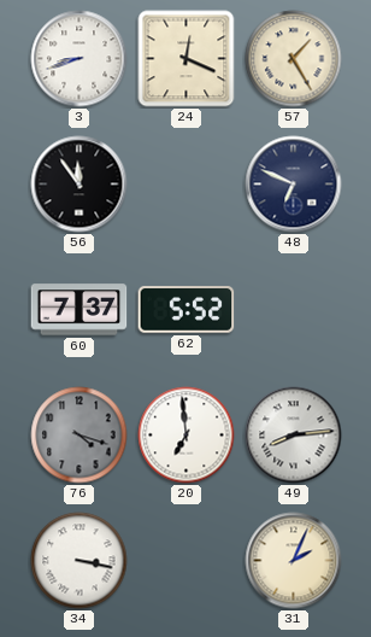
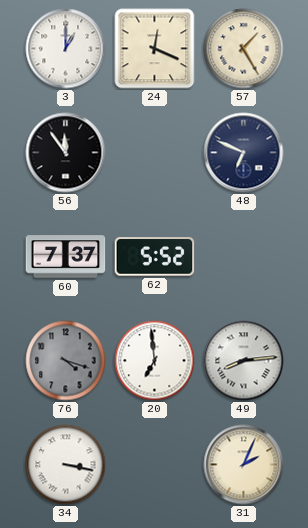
3: 8:42 -> 1:00
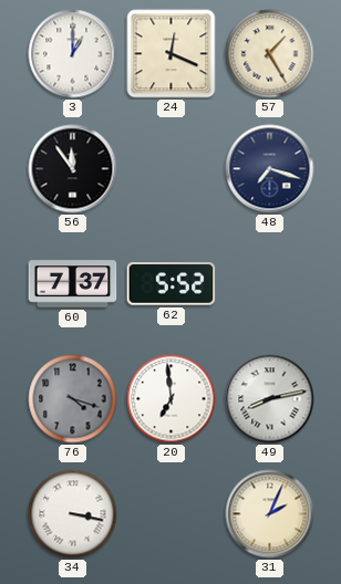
48: 6:49 -> 7:18
49: 8:14 -> 8:13
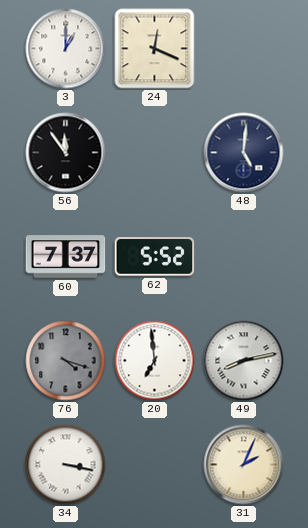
57: 1:25 -> none
48: 7:18 -> 5:01
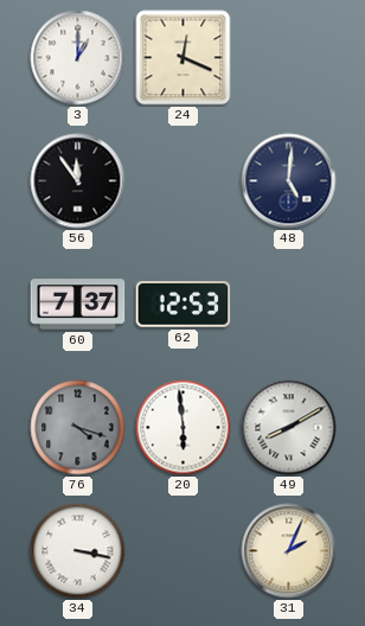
62: 5:52 -> 12:53
20: 6:59 -> 5:59
49: 8:13 -> 8:10
